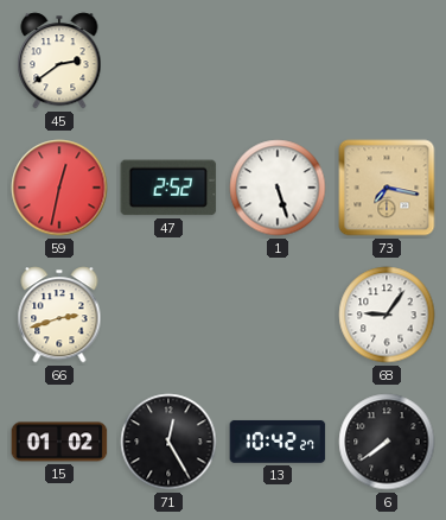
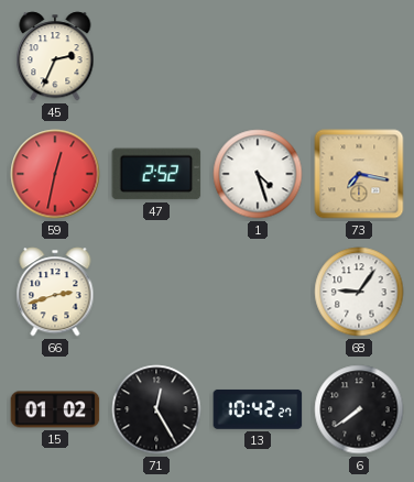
45: 2:39 -> 2:34
1: 5:27 -> 4:27
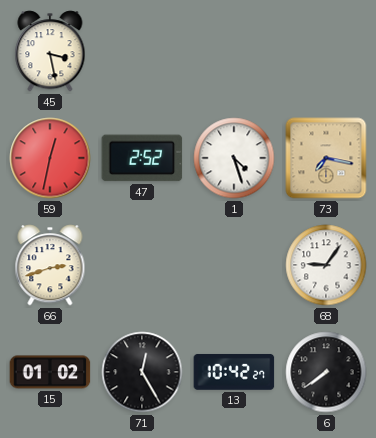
45: 2:34 -> 3:28
